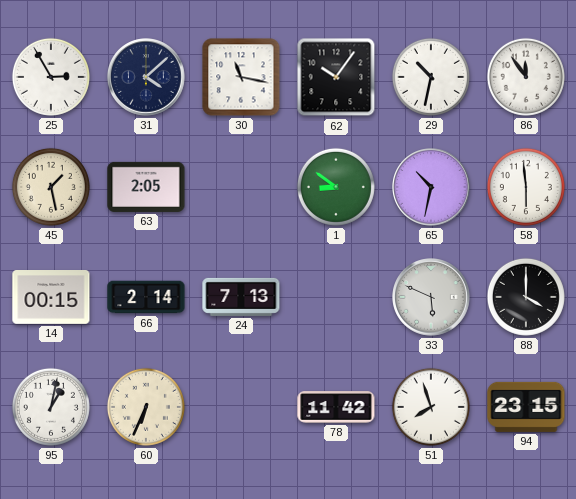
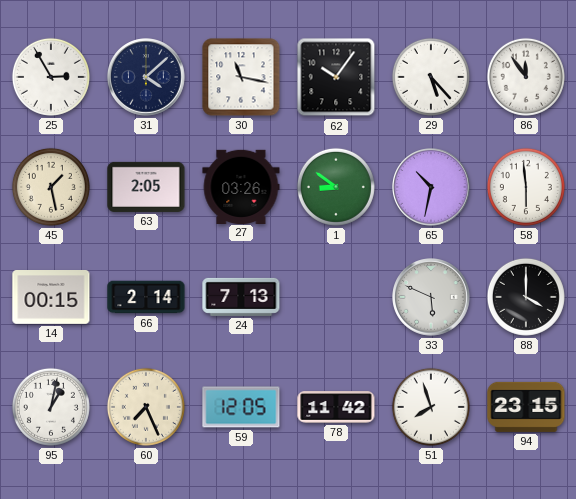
29: 10:32 -> 5:23
27: none -> 03:26
60: 6:34 -> 7:26
59: none -> 12:05
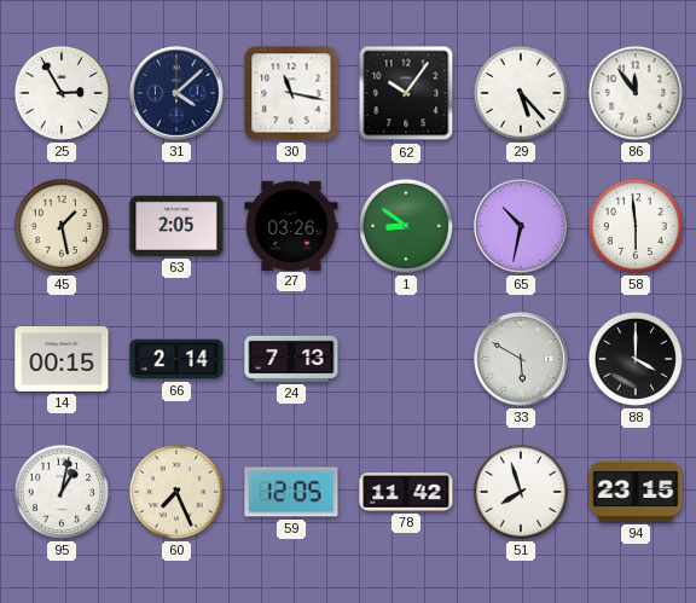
33: 5:49 -> 5:50
